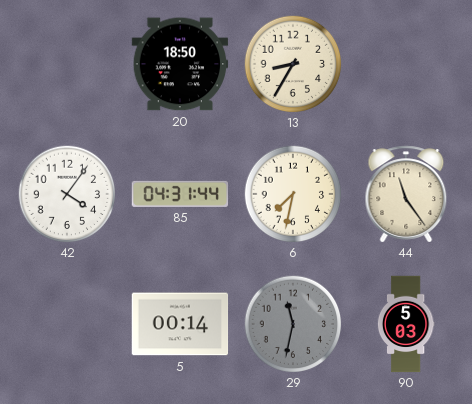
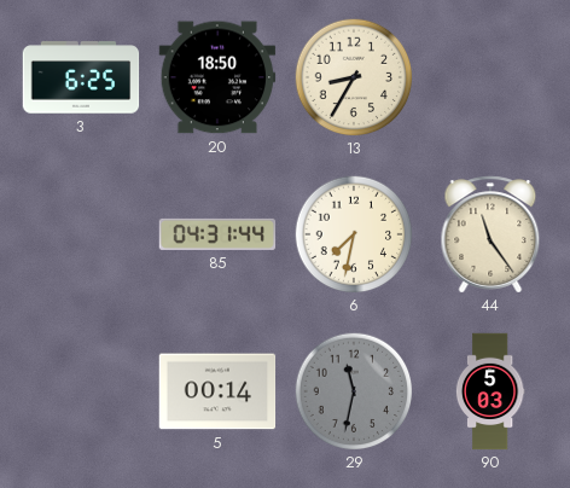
3: none -> 6:25
42: 4:06 -> none
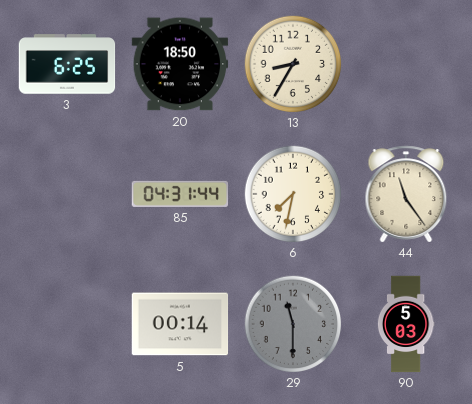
29: 11:32 -> 11:30
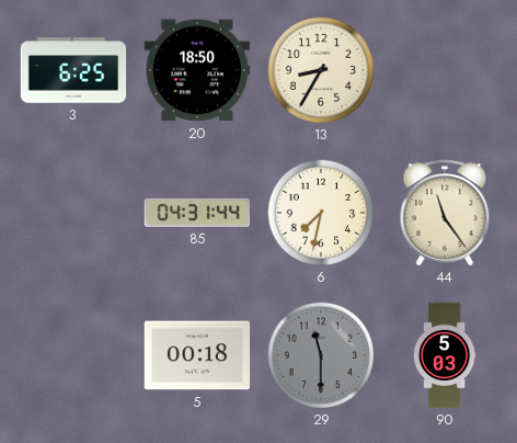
5: 00:14 -> 00:18
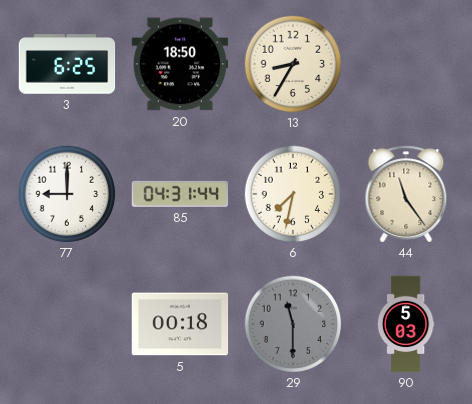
77: none -> 9:00
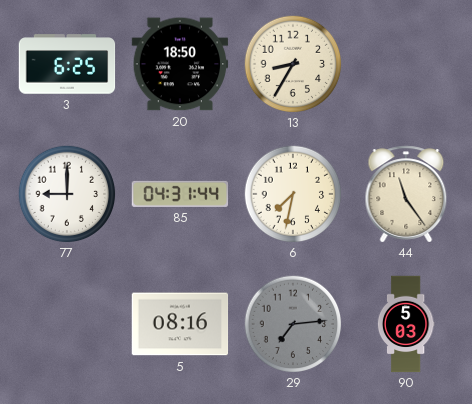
5: 00:18 -> 08:16
29: 11:30 -> 7:14
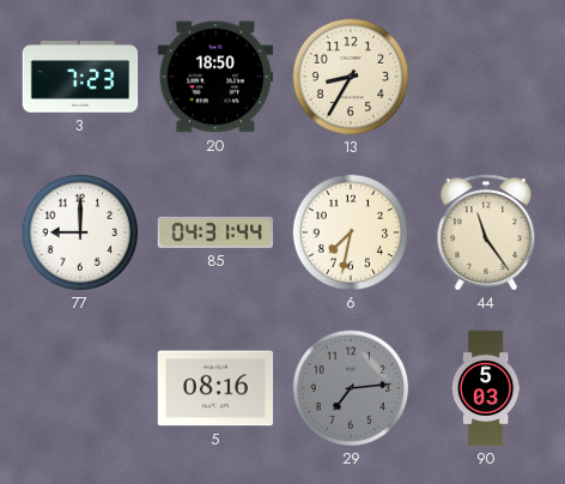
3: 6:25 -> 7:23
